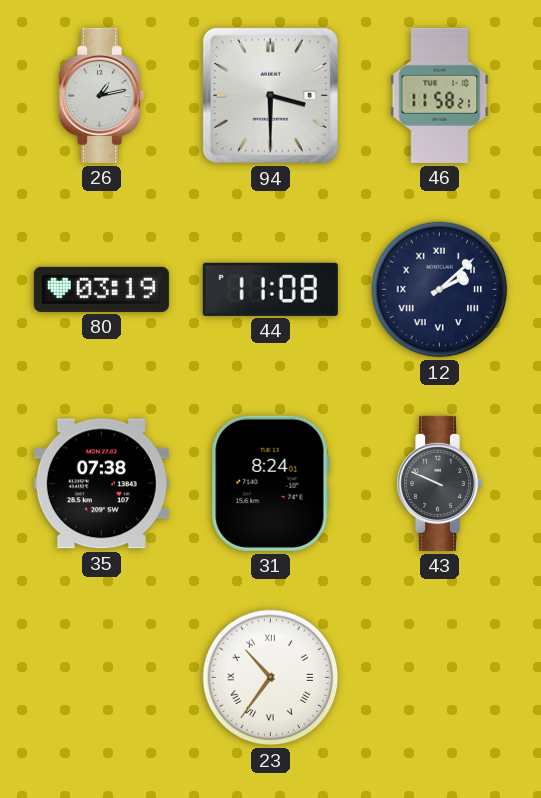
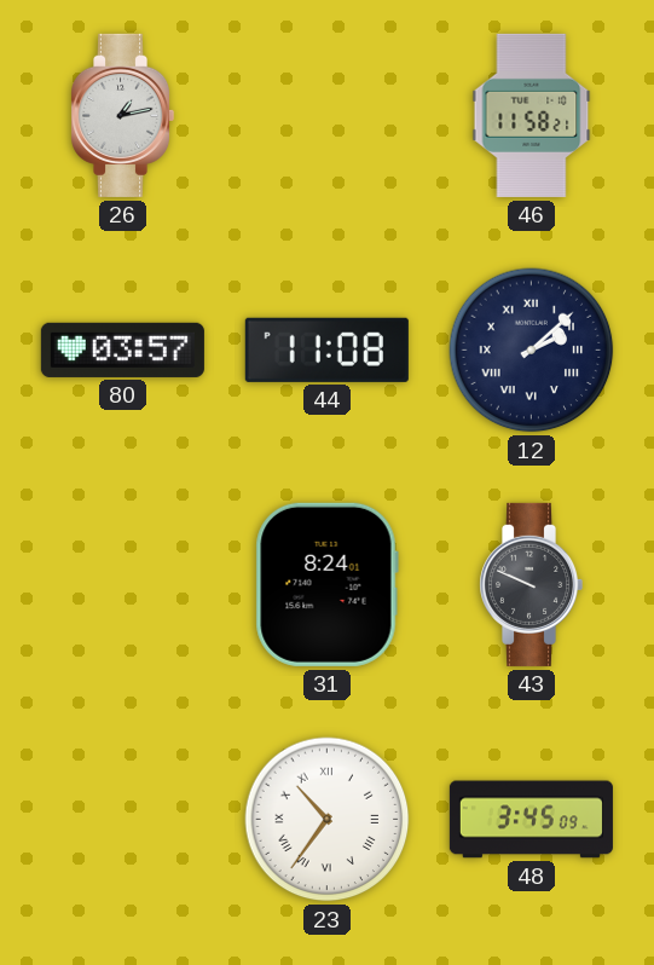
94: 3:30 -> none
80: 03:19 -> 03:57
35: 07:38 -> none
48: none -> 3:45
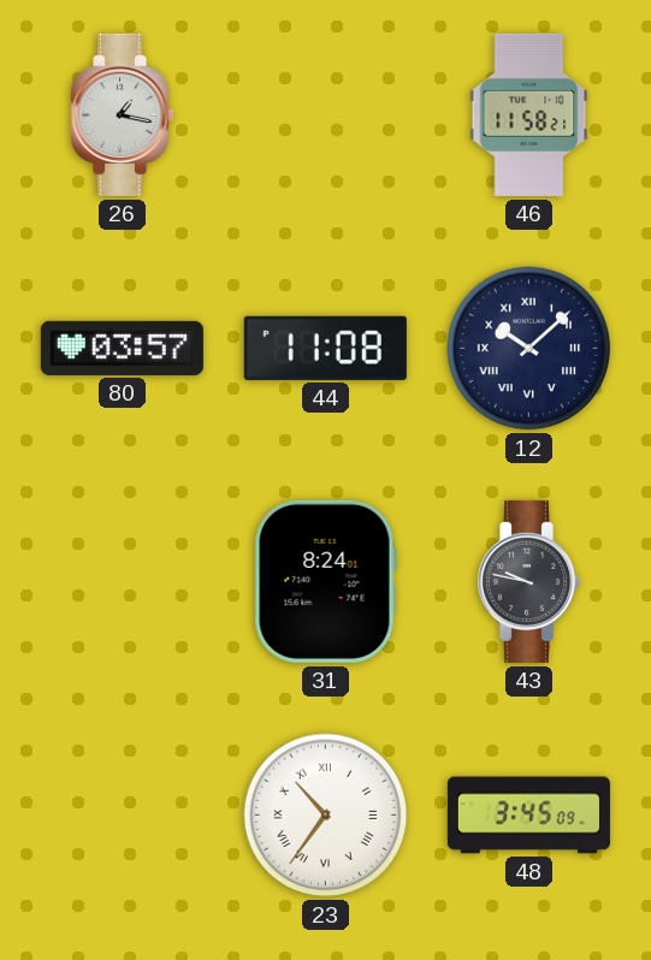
26: 1:13 -> 1:17
12: 2:08 -> 10:08
43: 9:49 -> 9:47
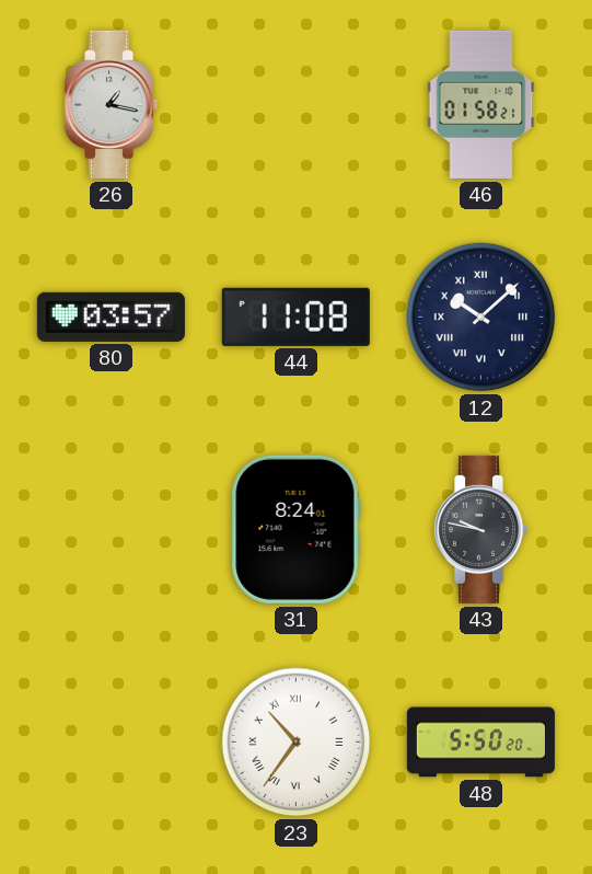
46: 11:58 -> 01:58
48: 3:45 -> 5:50
